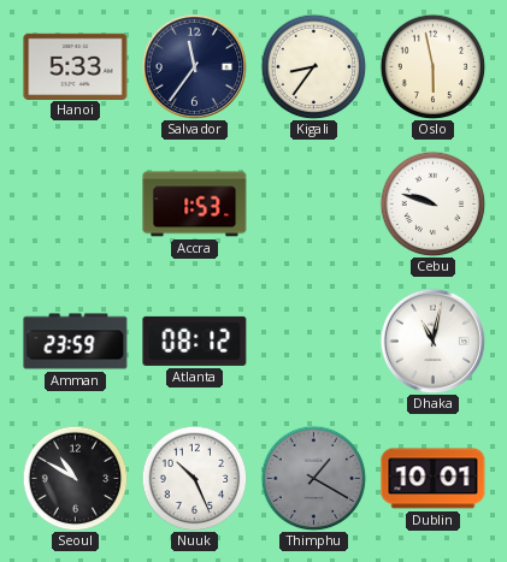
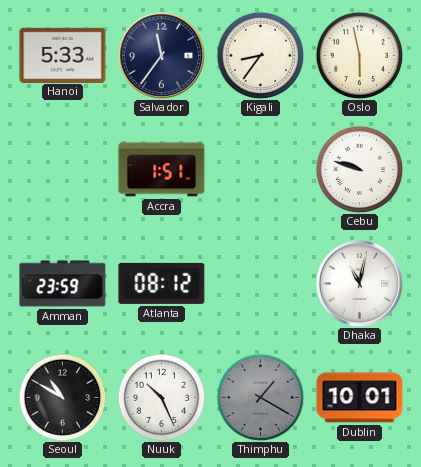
Accra: 1:53 -> 1:51
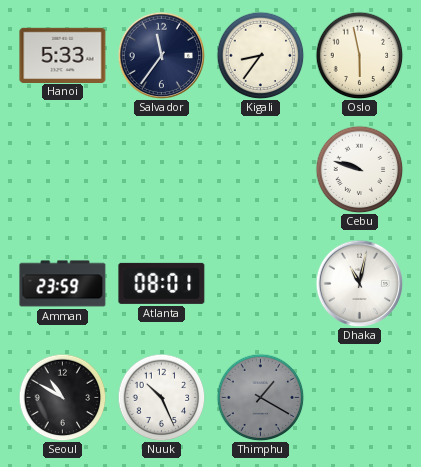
Accra: 1:51 -> none
Atlanta: 08:12 -> 08:01
Dublin: 10:01 -> none
